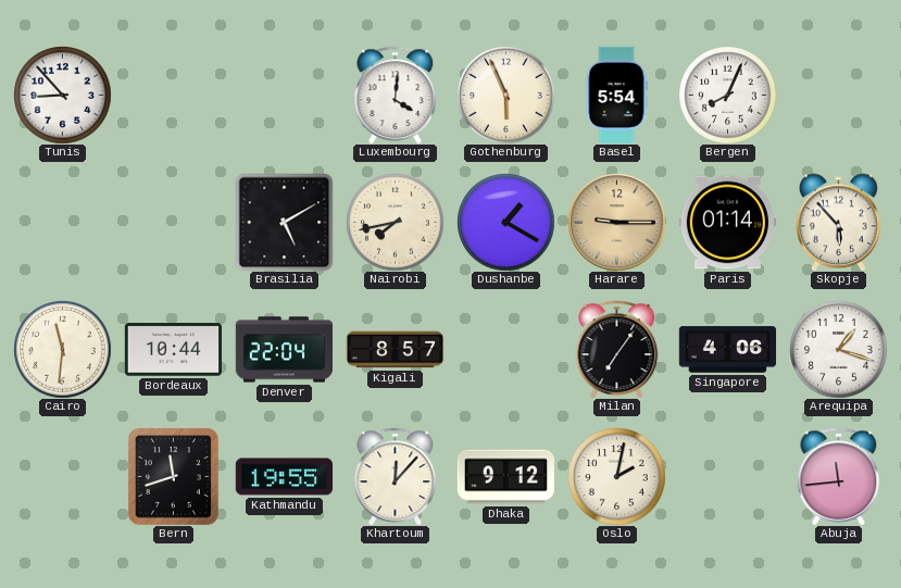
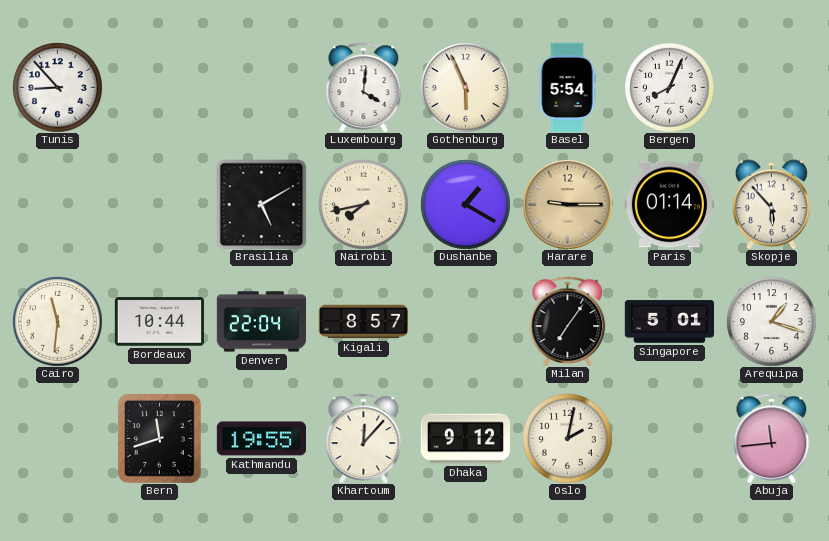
Singapore: 4:06 -> 5:01
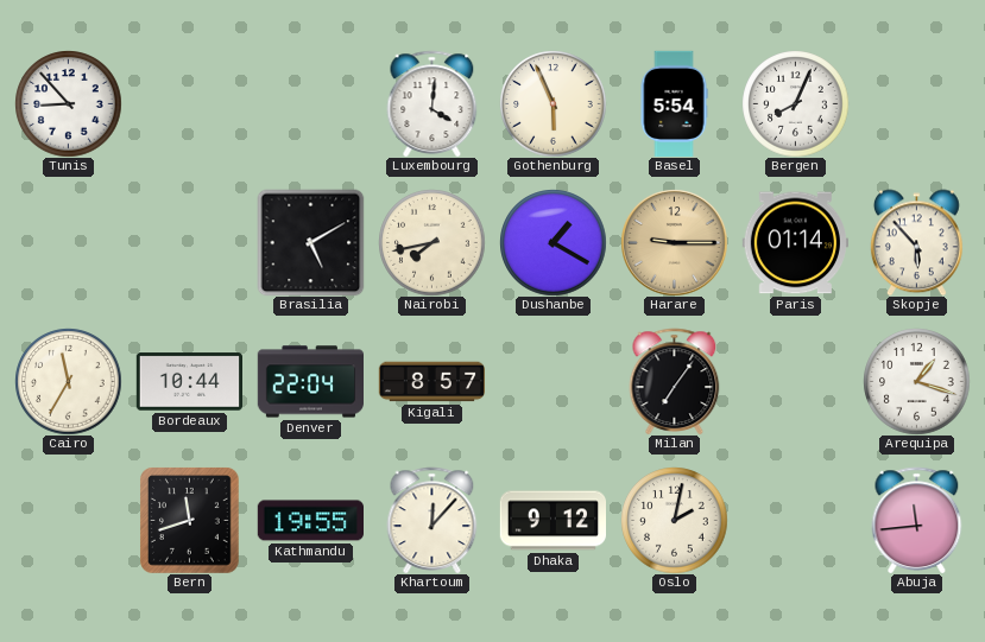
Cairo: 11:31 -> 11:35
Singapore: 5:01 -> none
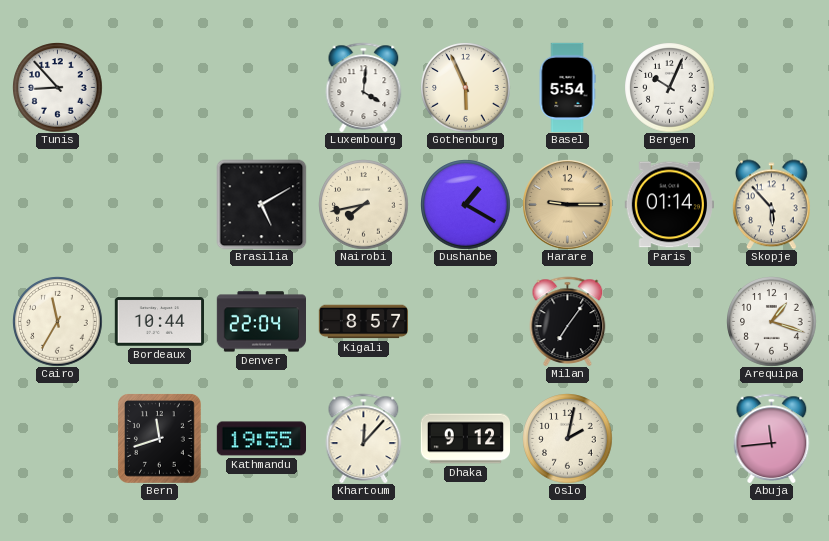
Bergen: 8:04 -> 10:04
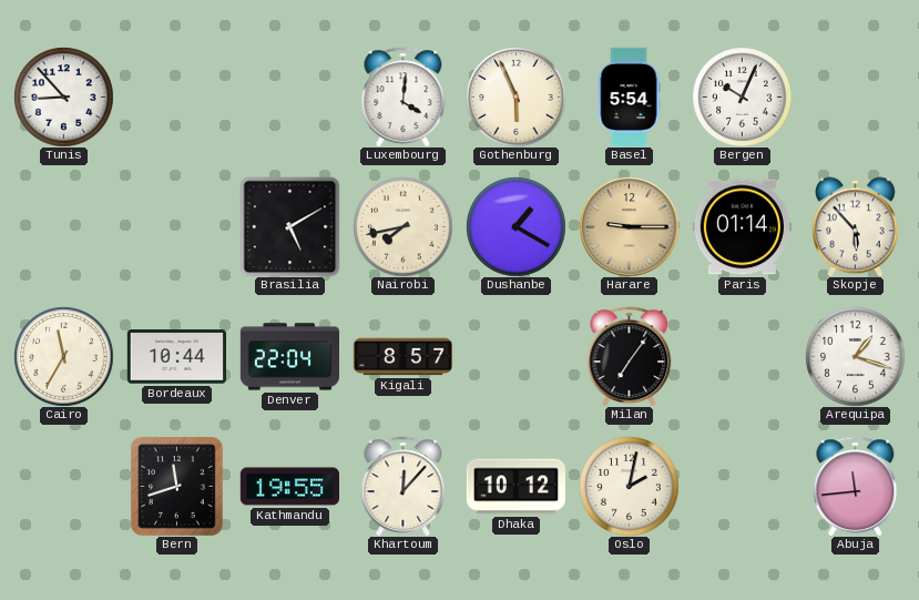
Dhaka: 9:12 -> 10:12
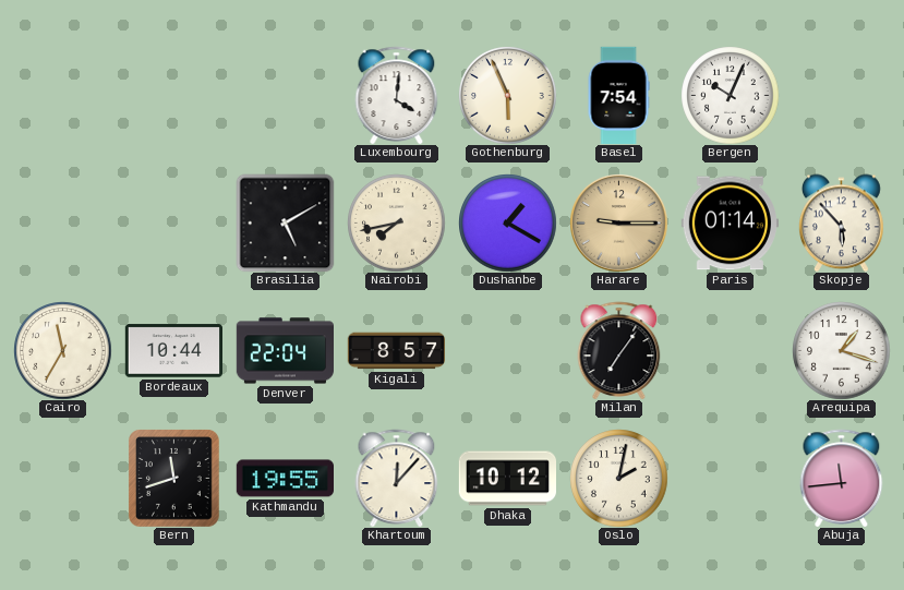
Tunis: 8:53 -> none
Basel: 5:54 -> 7:54
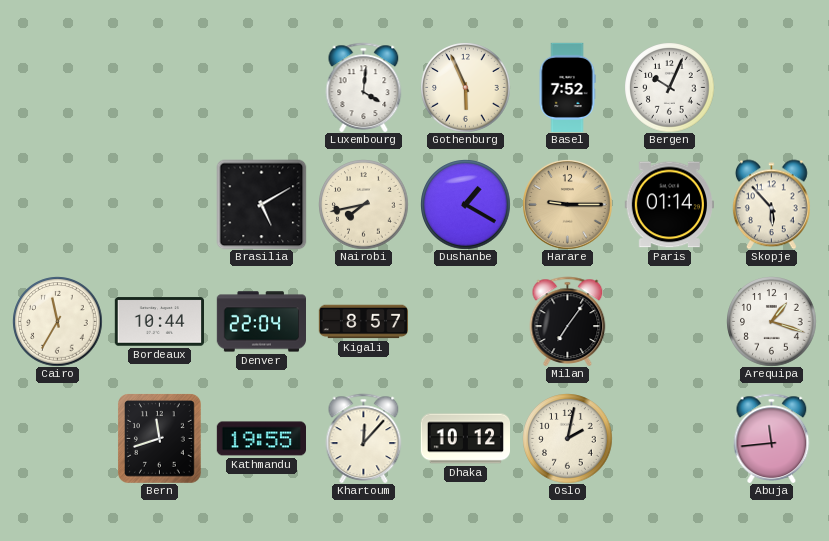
Basel: 7:54 -> 7:52
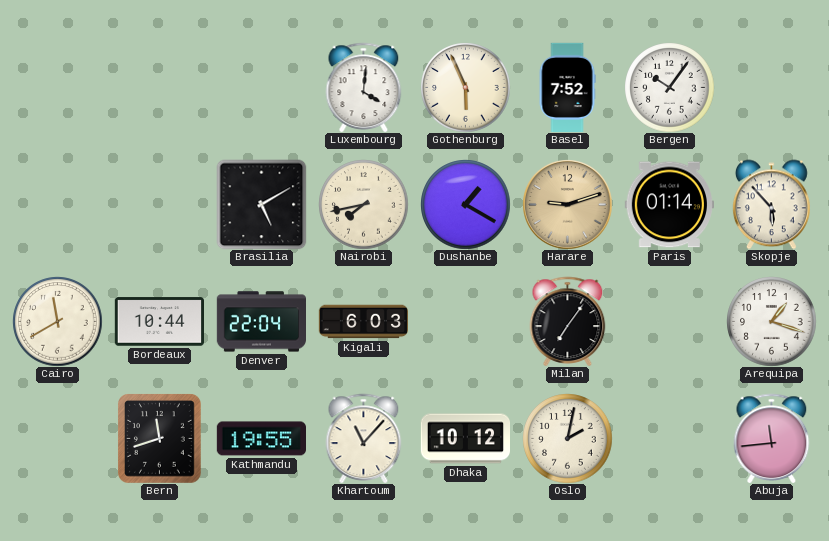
Bergen: 10:04 -> 10:06
Harare: 9:15 -> 9:12
Cairo: 11:35 -> 11:40
Kigali: 8:57 -> 6:03
Khartoum: 12:07 -> 11:07
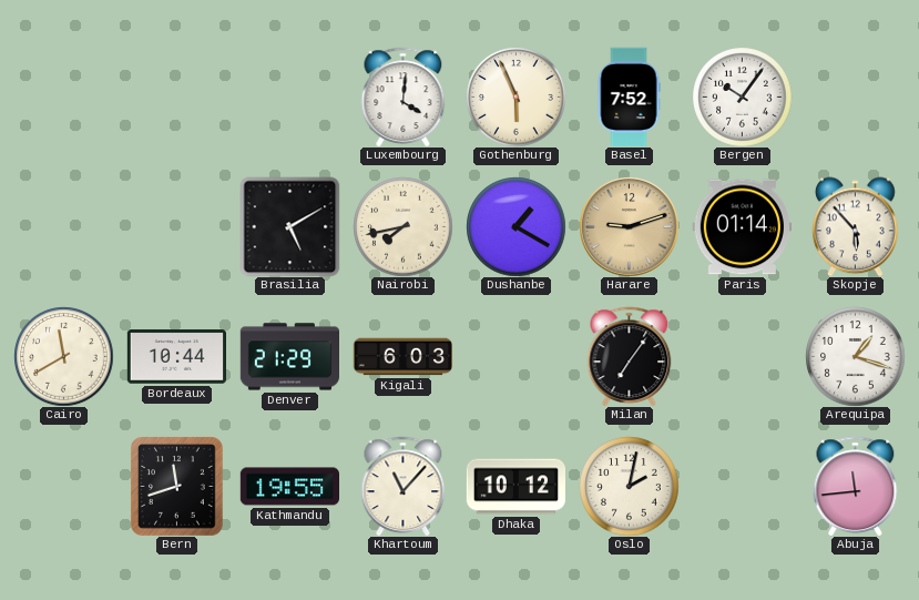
Denver: 22:04 -> 21:29
